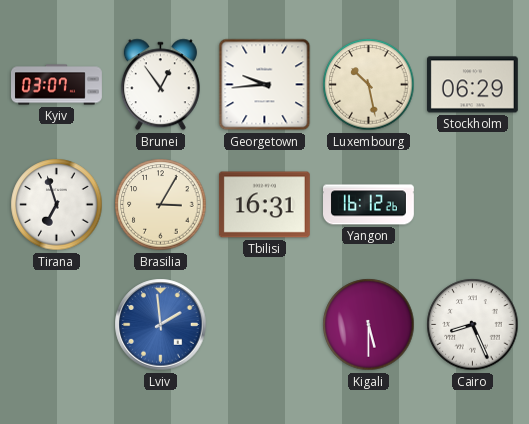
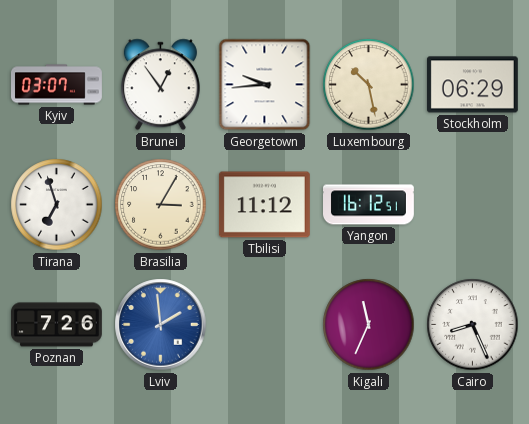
Tbilisi: 16:31 -> 11:12
Yangon: 16:12:26 -> 16:12:51
Poznan: none -> 7:26
Kigali: 5:30 -> 11:34
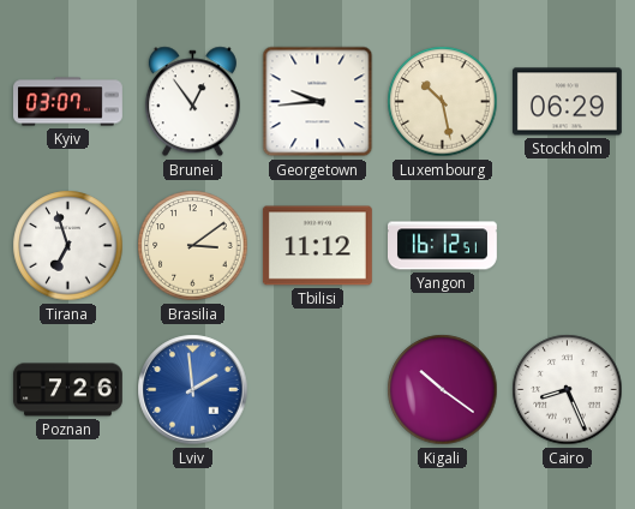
Brasilia: 3:05 -> 3:09
Kigali: 11:34 -> 10:21
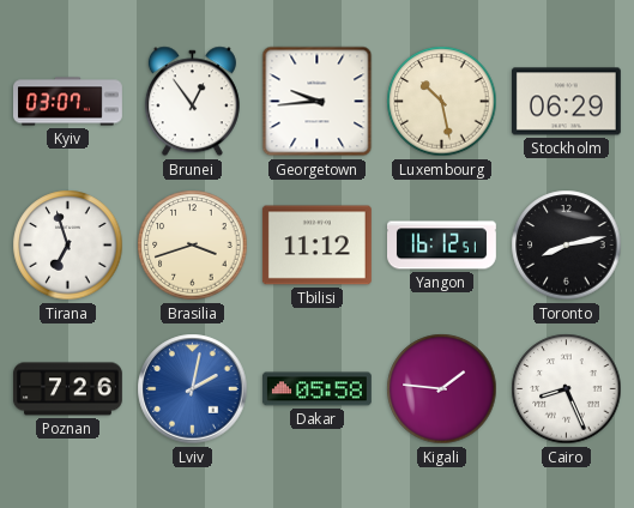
Brasilia: 3:09 -> 3:42
Toronto: none -> 8:13
Lviv: 1:59 -> 2:02
Dakar: none -> 05:58
Kigali: 10:21 -> 1:46
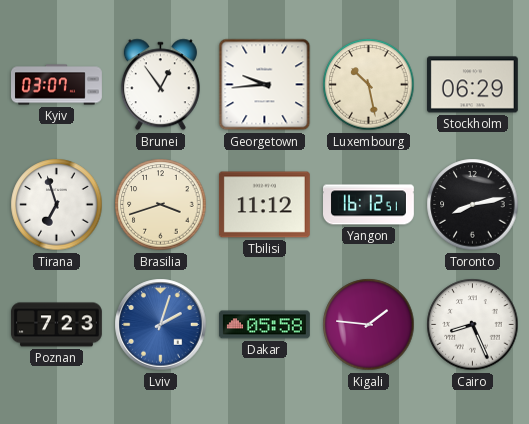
Poznan: 7:26 -> 7:23
Lviv: 2:02 -> 2:03
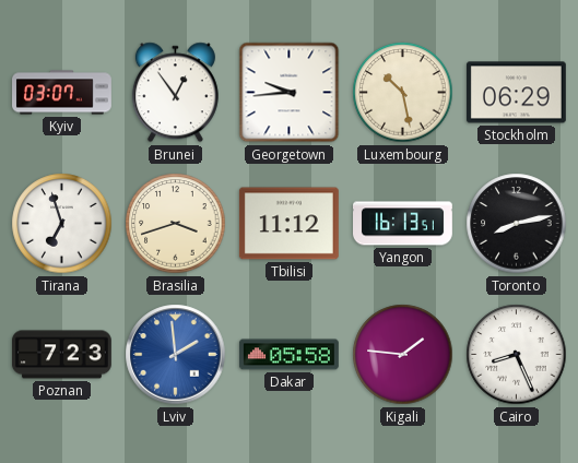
Yangon: 16:12 -> 16:13
Lviv: 2:03 -> 1:59
